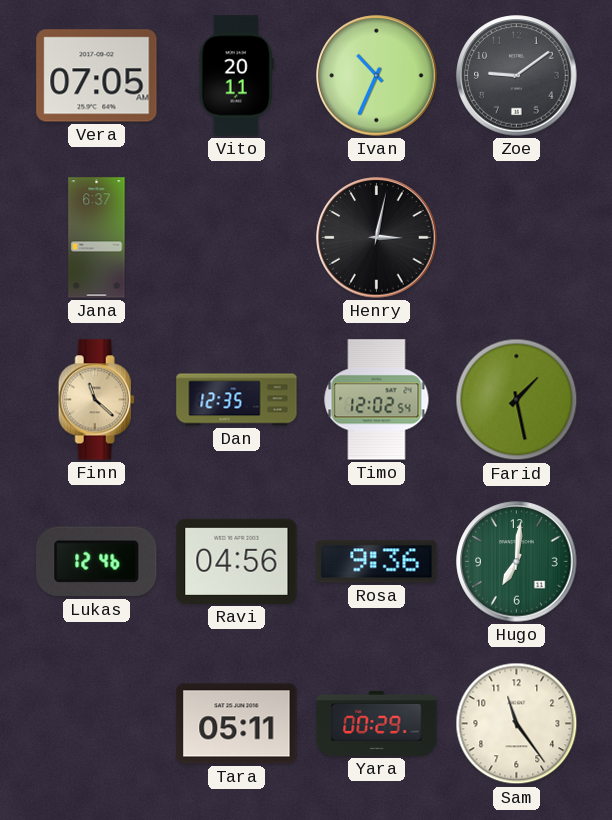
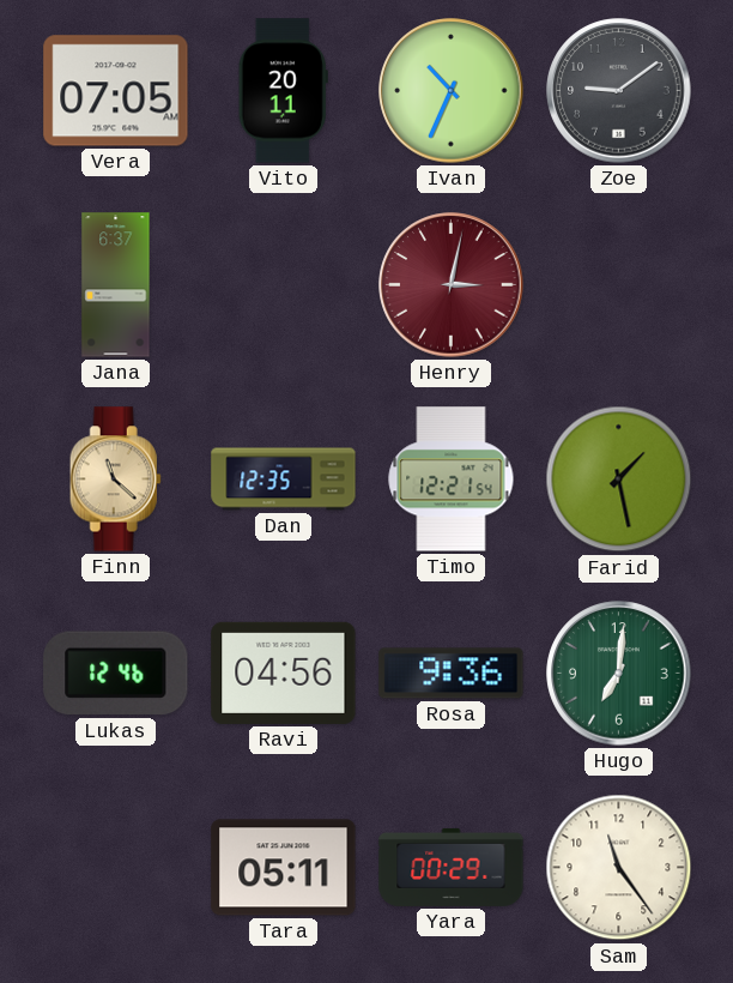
Henry dial: black -> burgundy
Timo: 12:02 -> 12:21
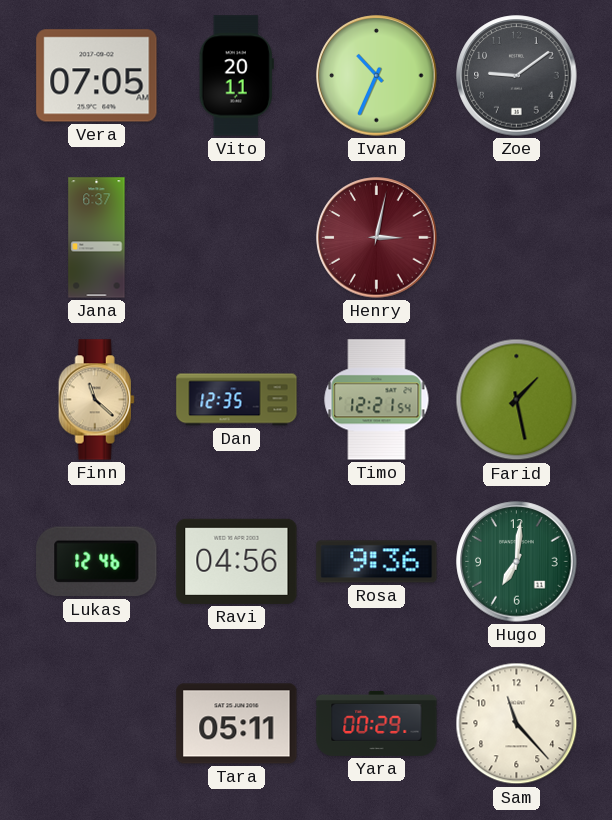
Sam: 11:24 -> 11:23
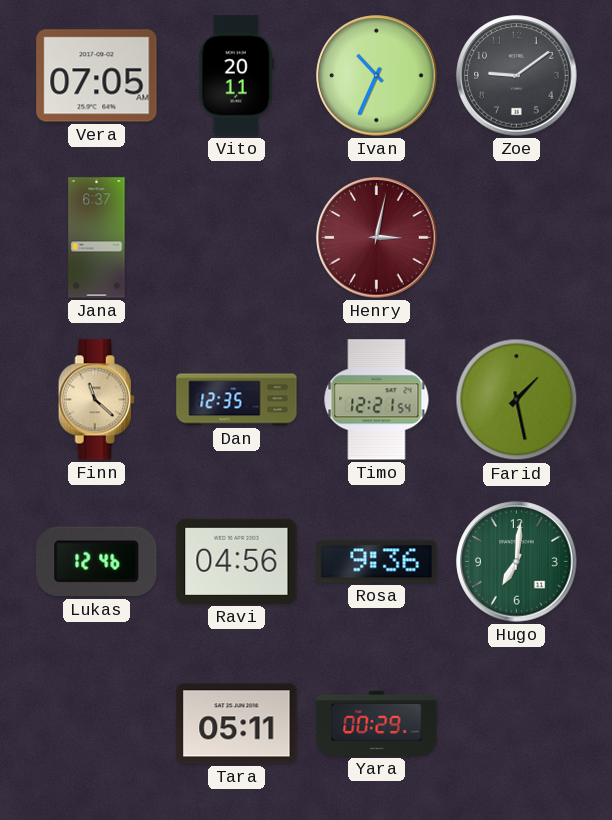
Sam: 11:23 -> none
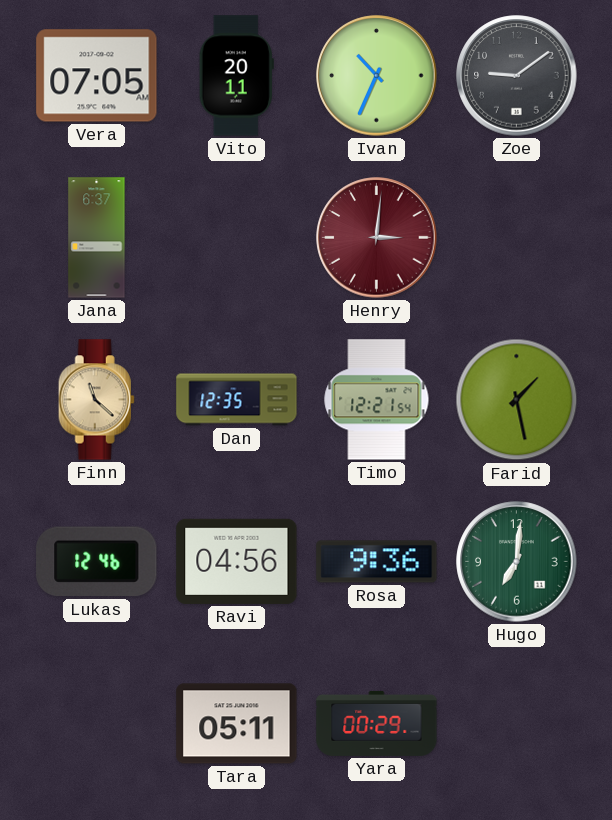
Henry: 3:02 -> 3:01
